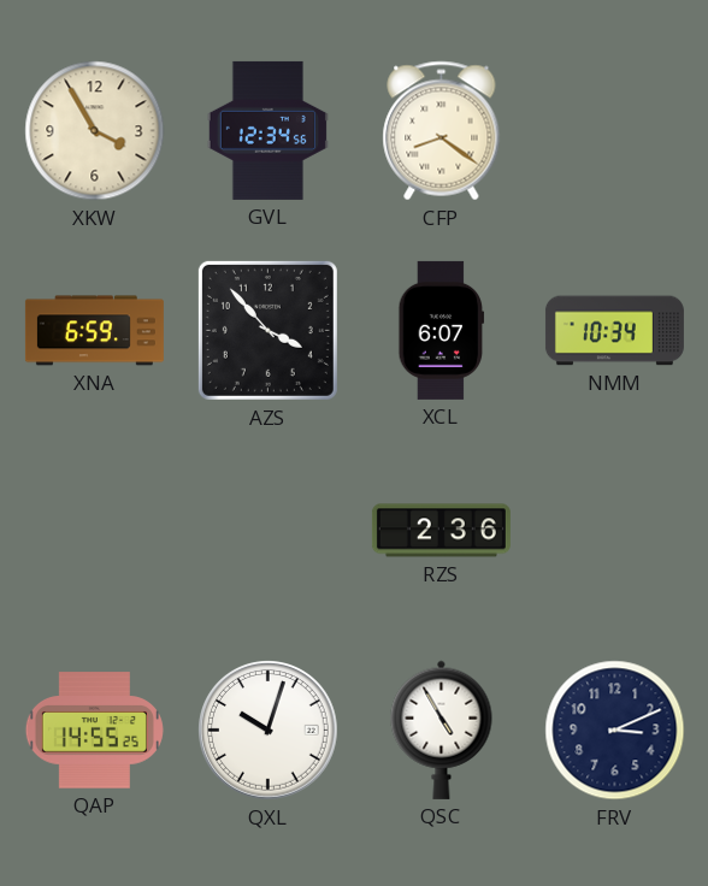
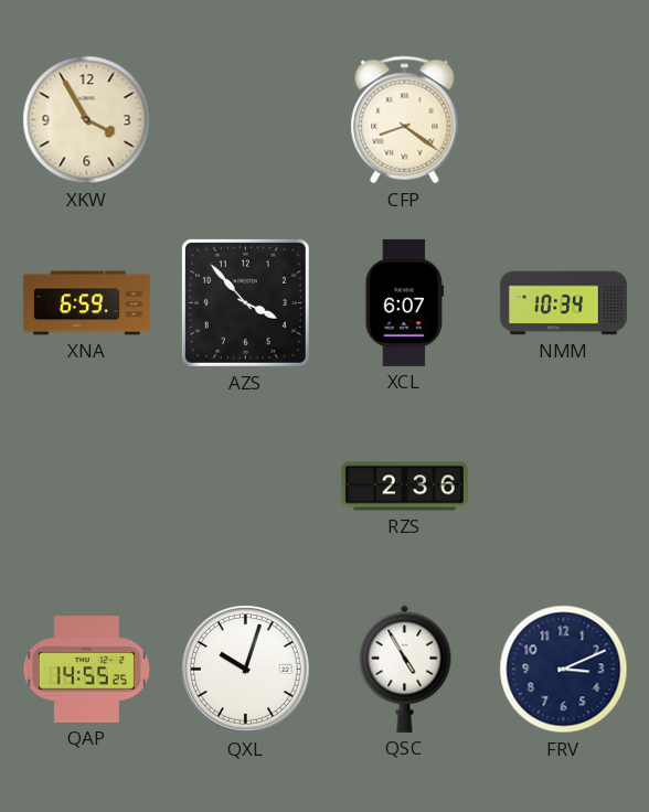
GVL: 12:34 -> none
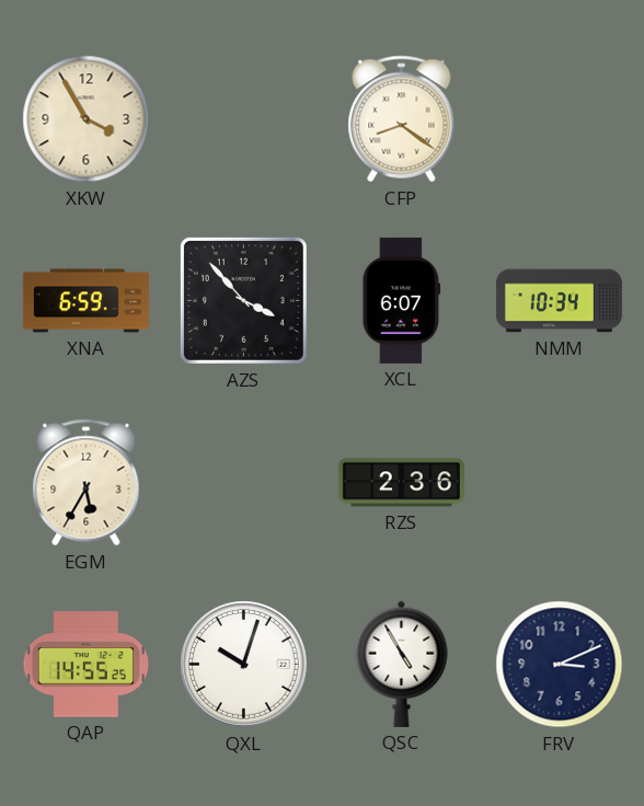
EGM: none -> 5:35
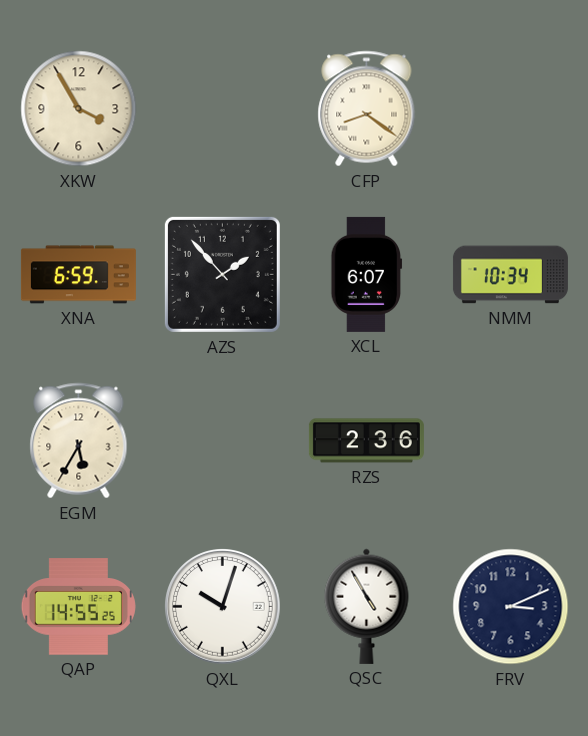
AZS: 3:53 -> 1:53
